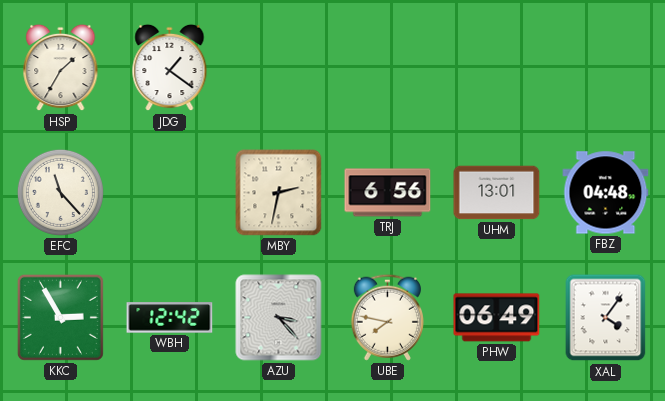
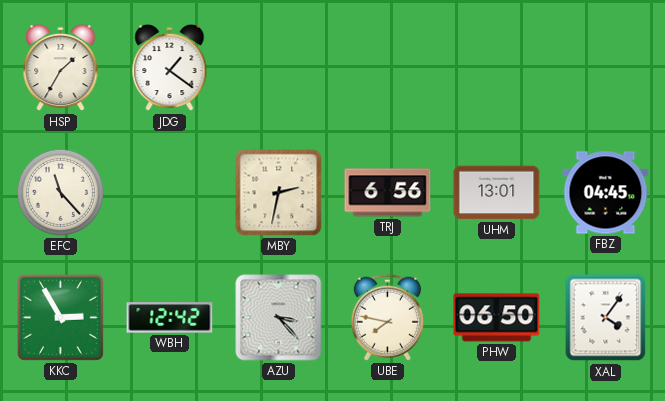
FBZ: 04:48 -> 04:45
PHW: 06:49 -> 06:50
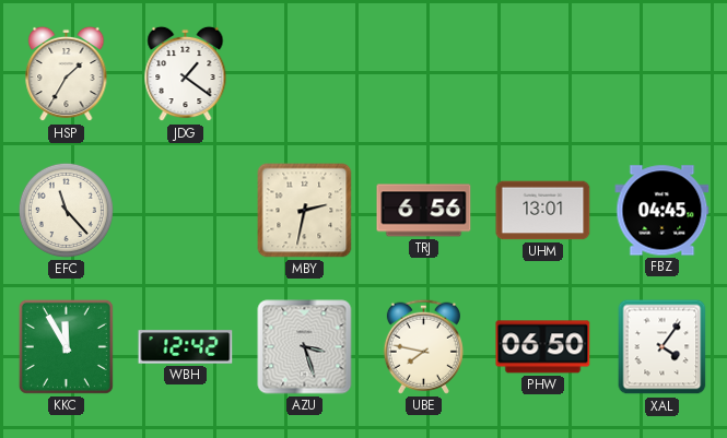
KKC: 2:55 -> 11:55
AZU: 3:23 -> 3:27
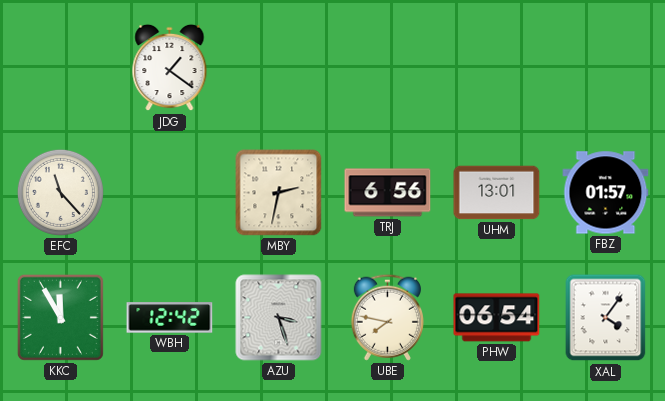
HSP: 1:35 -> none
FBZ: 04:45 -> 01:57
PHW: 06:50 -> 06:54
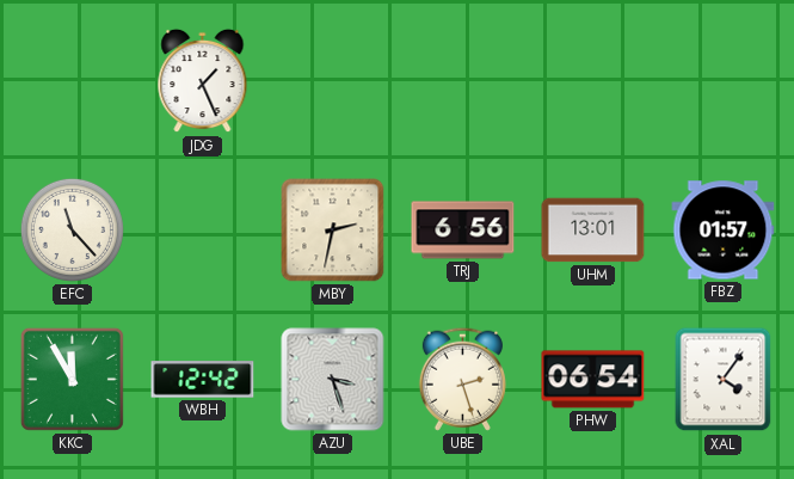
JDG: 1:21 -> 1:26
UBE: 7:47 -> 2:27
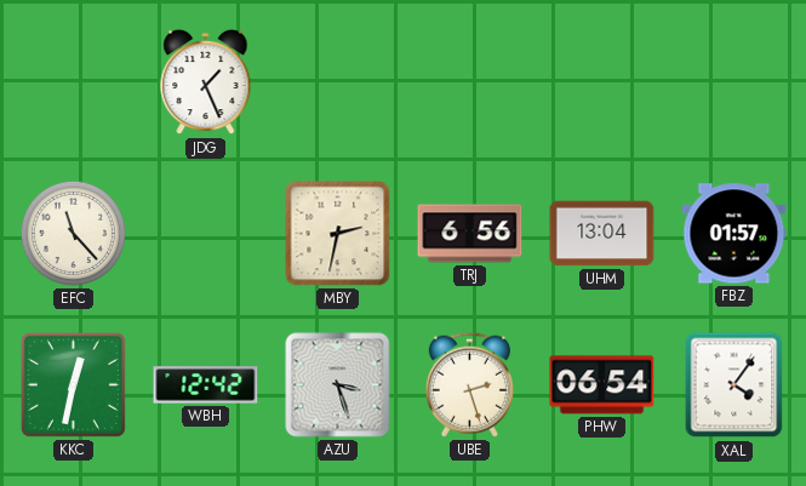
UHM: 13:01 -> 13:04
KKC: 11:55 -> 12:32
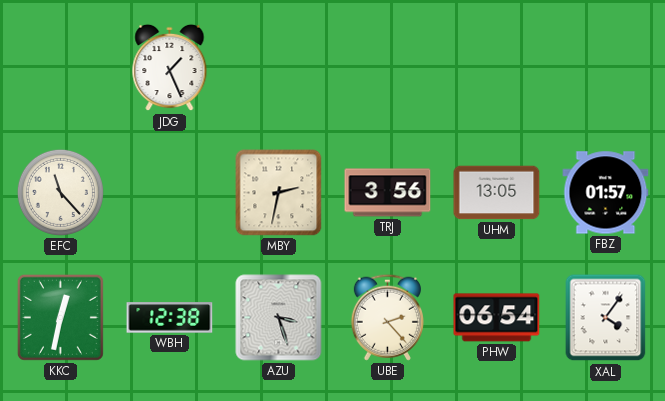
TRJ: 6:56 -> 3:56
UHM: 13:04 -> 13:05
WBH: 12:42 -> 12:38
UBE: 2:27 -> 2:23
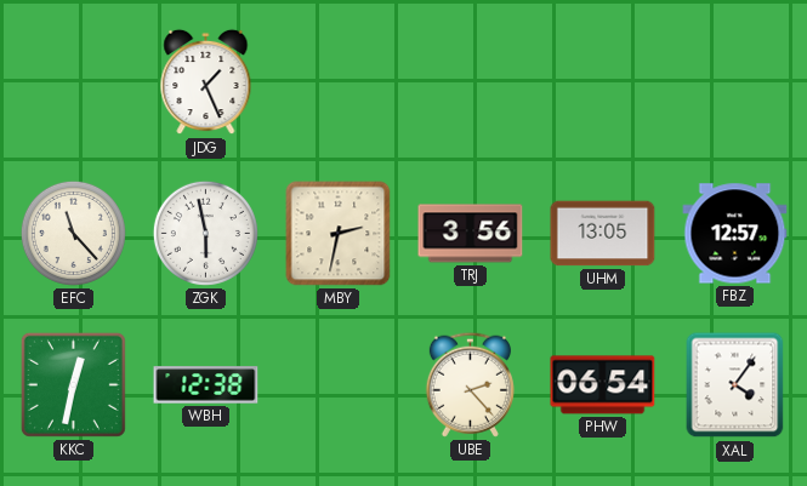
ZGK: none -> 5:58
FBZ: 01:57 -> 12:57
AZU: 3:27 -> none
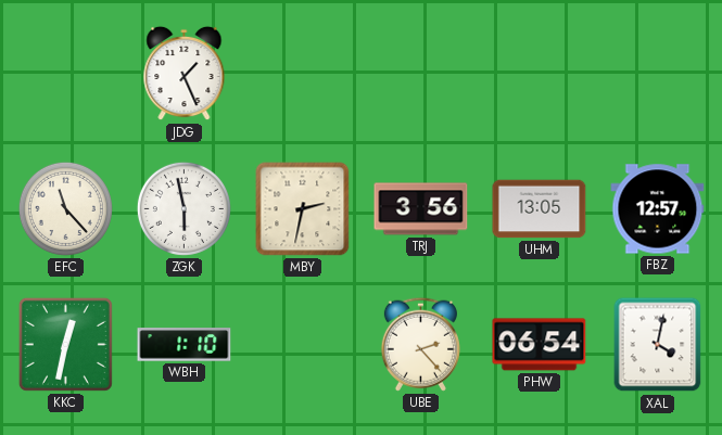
WBH: 12:38 -> 1:10
XAL: 4:06 -> 4:02
